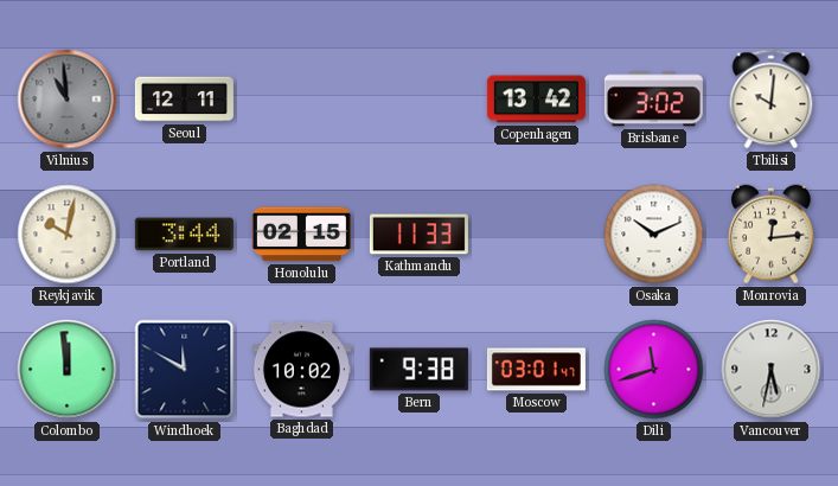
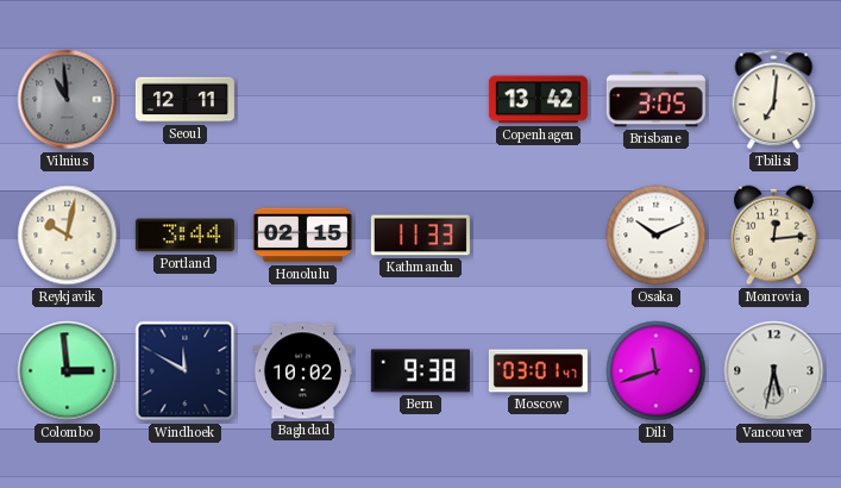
Brisbane: 3:02 -> 3:05
Tbilisi: 10:01 -> 7:01
Colombo: 11:59 -> 2:59
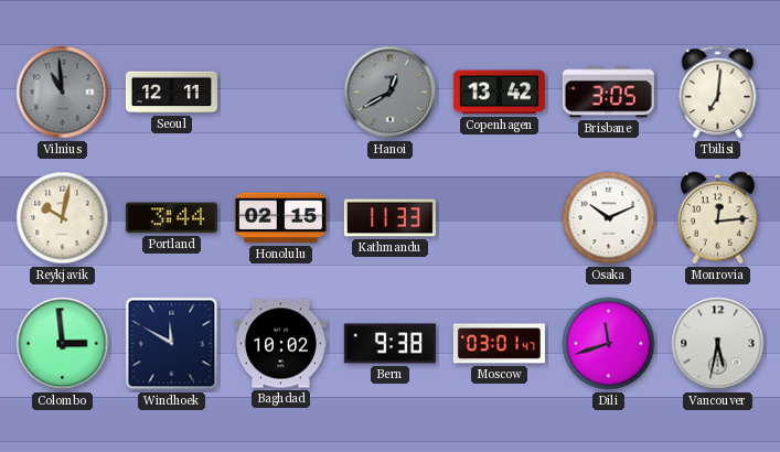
Hanoi: none -> 12:40
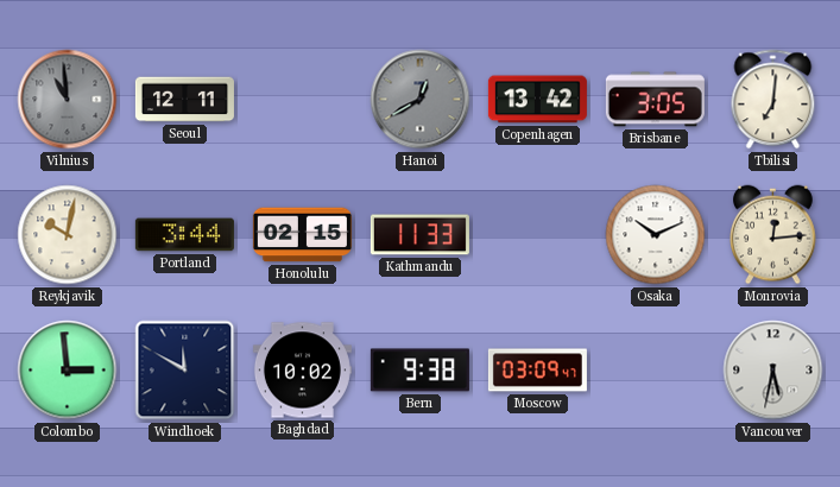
Moscow: 03:01 -> 03:09
Dili: 11:42 -> none
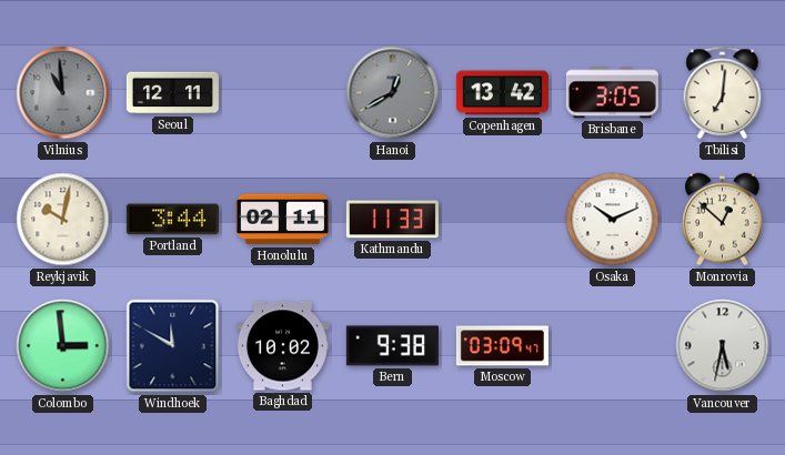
Honolulu: 02:15 -> 02:11
Monrovia: 12:14 -> 12:52
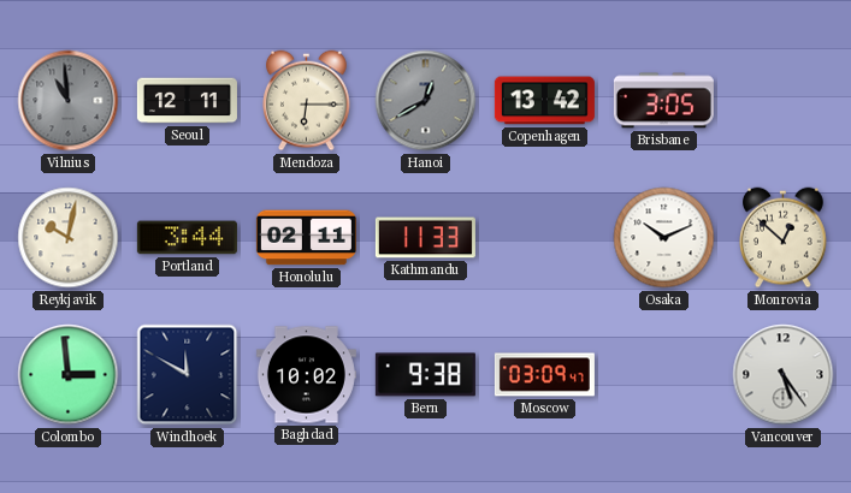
Mendoza: none -> 6:15
Tbilisi: 7:01 -> none
Vancouver: 5:32 -> 5:24
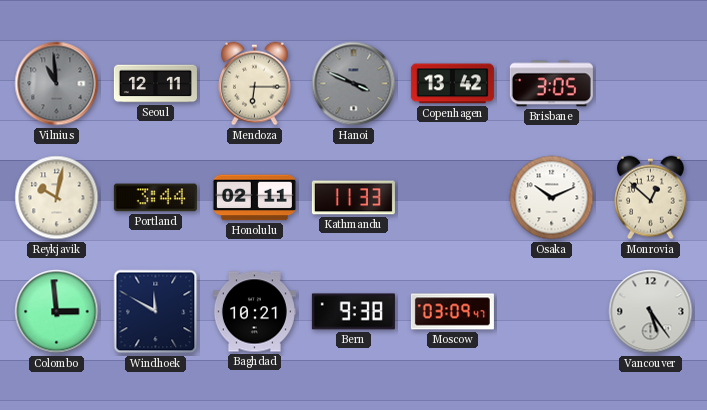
Hanoi: 12:40 -> 3:49
Baghdad: 10:02 -> 10:21
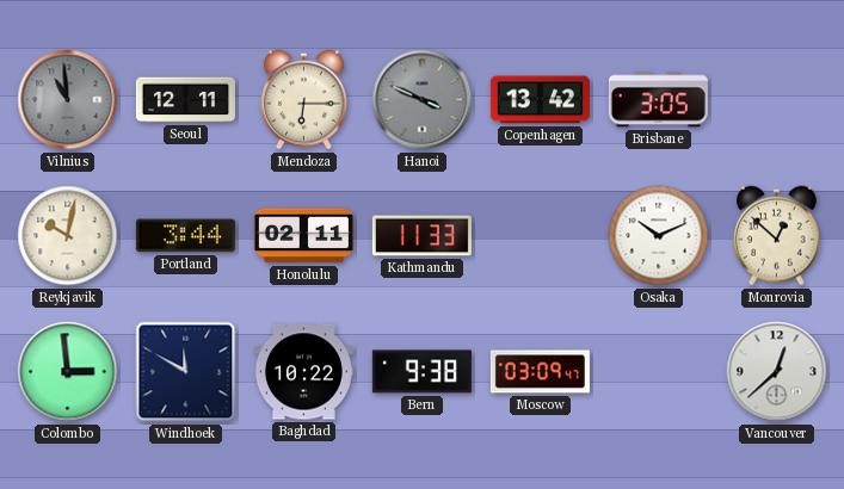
Baghdad: 10:21 -> 10:22
Vancouver: 5:24 -> 12:38
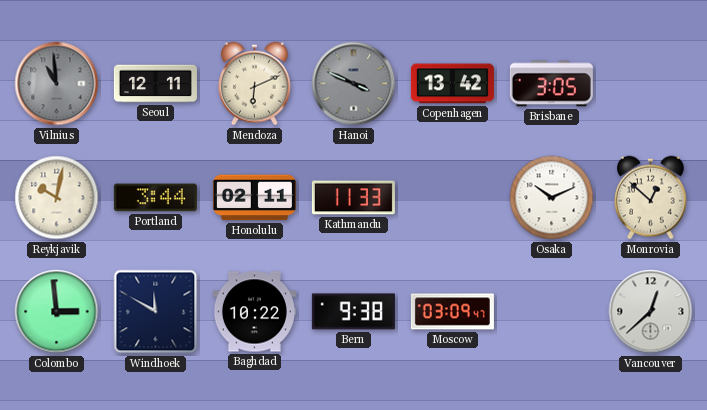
Mendoza: 6:15 -> 6:11
